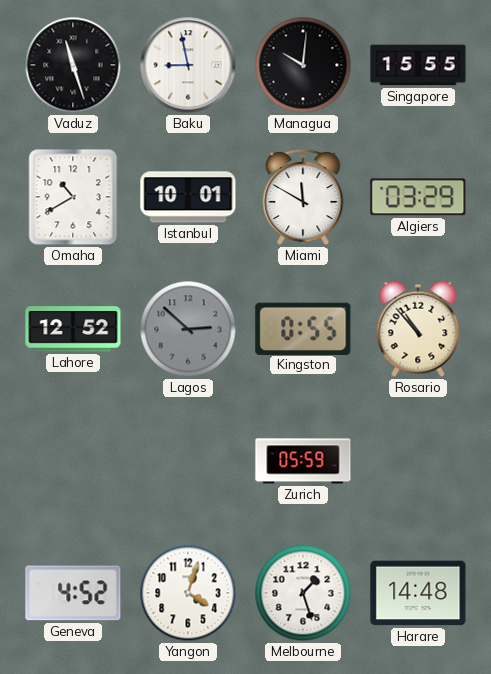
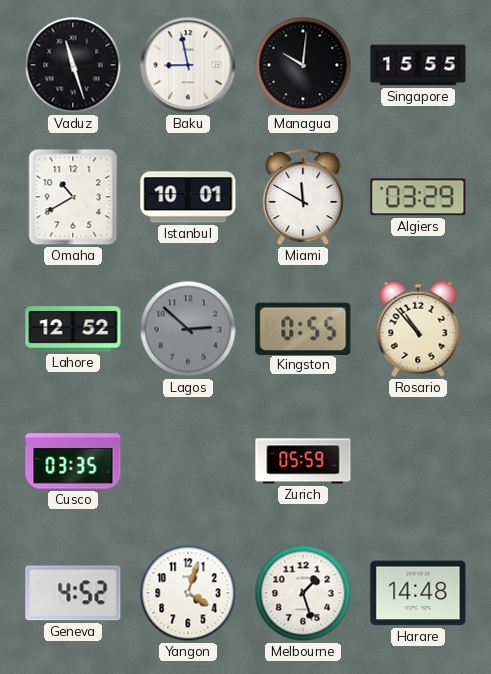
Cusco: none -> 03:35
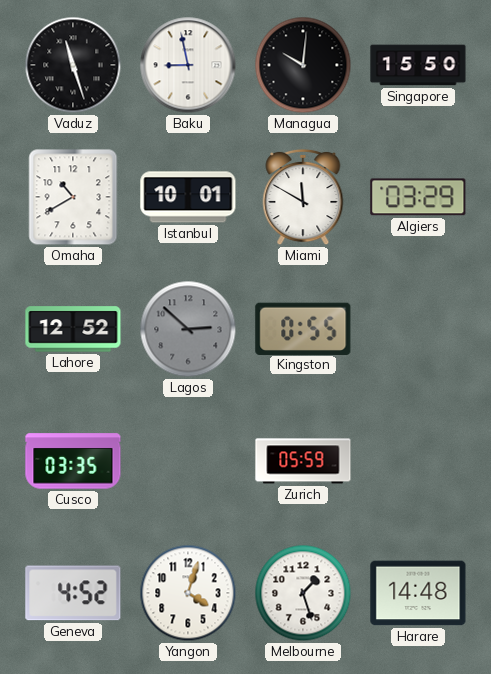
Singapore: 15:55 -> 15:50
Rosario: 10:53 -> none
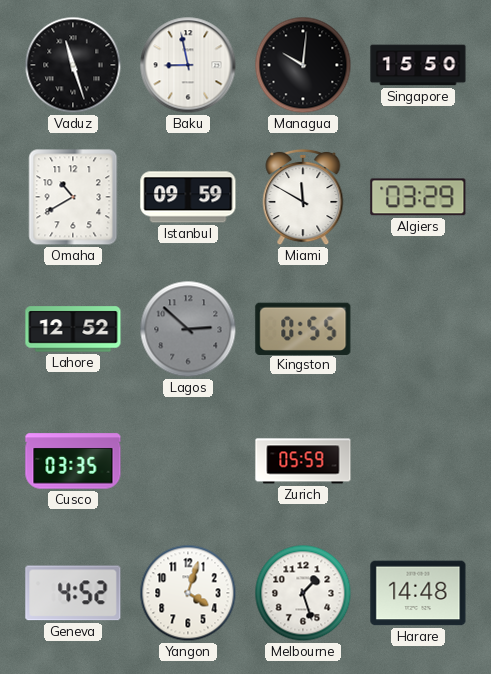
Istanbul: 10:01 -> 09:59
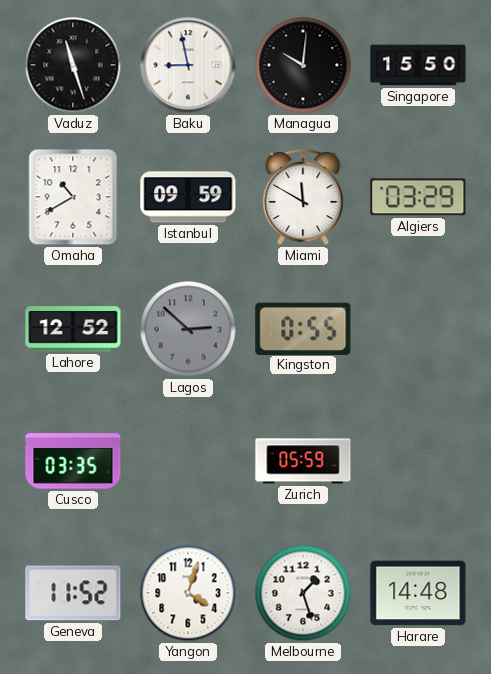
Geneva: 4:52 -> 11:52
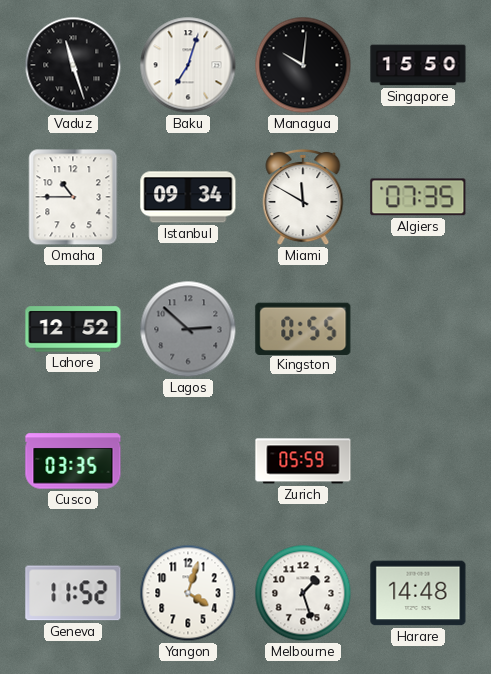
Baku: 8:58 -> 7:03
Omaha: 10:40 -> 10:45
Istanbul: 09:59 -> 09:34
Algiers: 03:29 -> 07:35
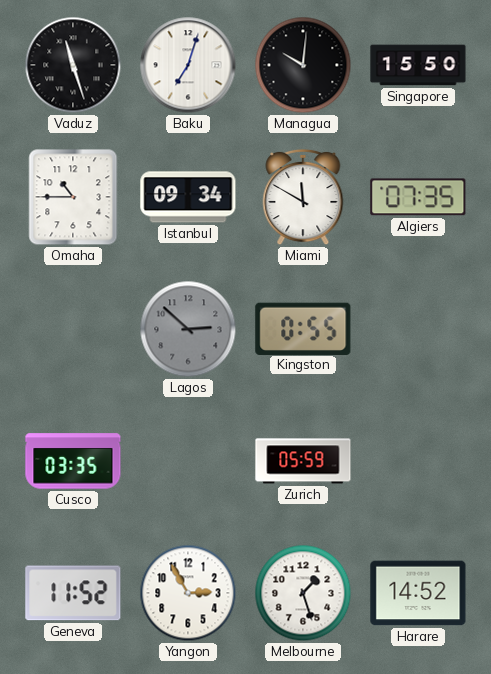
Lahore: 12:52 -> none
Yangon: 4:03 -> 2:55
Harare: 14:48 -> 14:52
